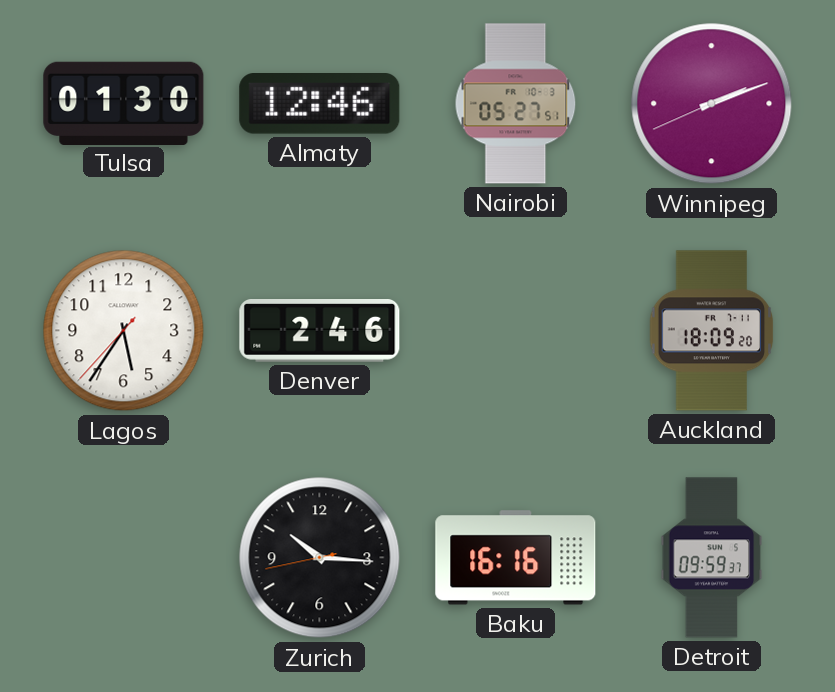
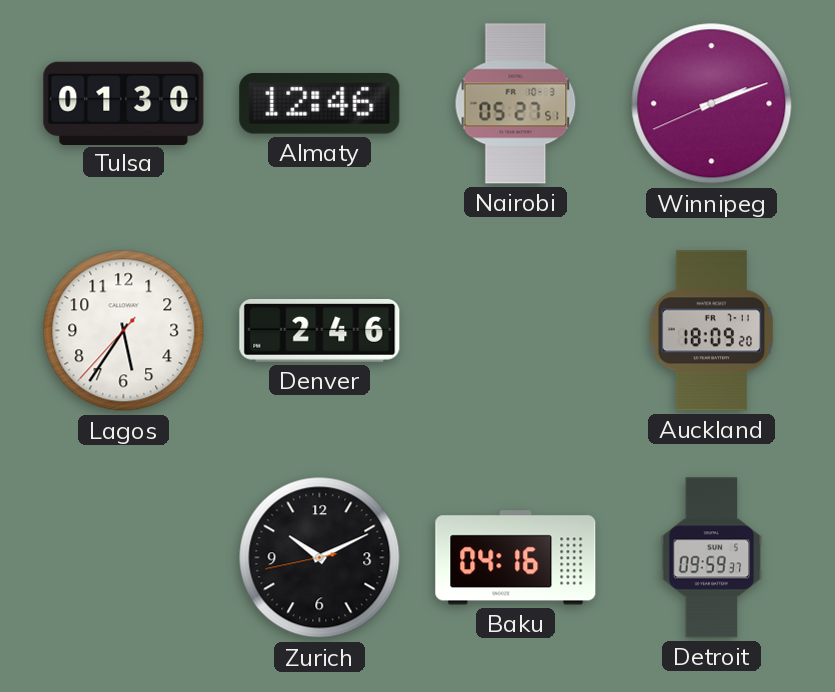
Zurich: 10:15 -> 10:10
Baku: 16:16 -> 04:16
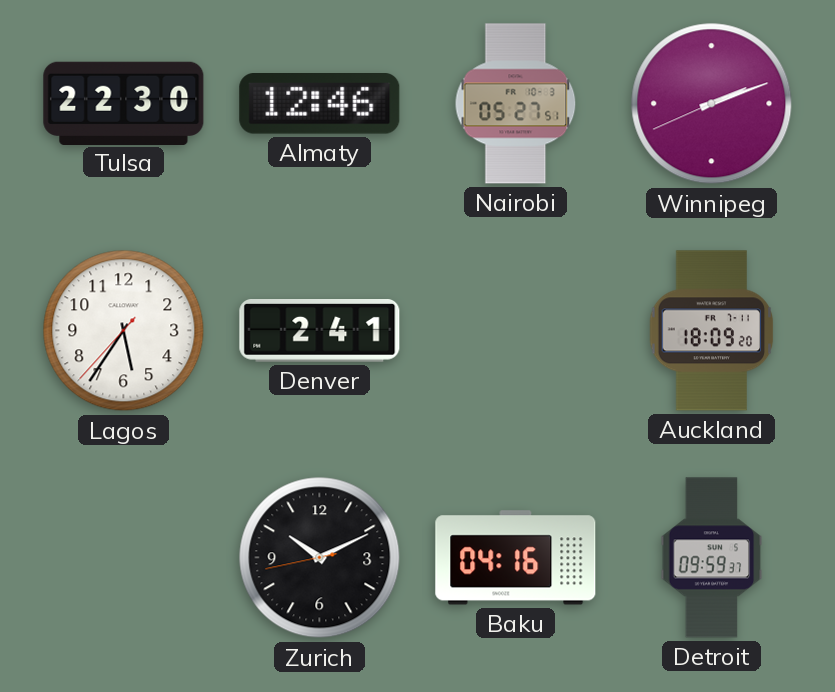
Tulsa: 01:30 -> 22:30
Denver: 2:46 -> 2:41
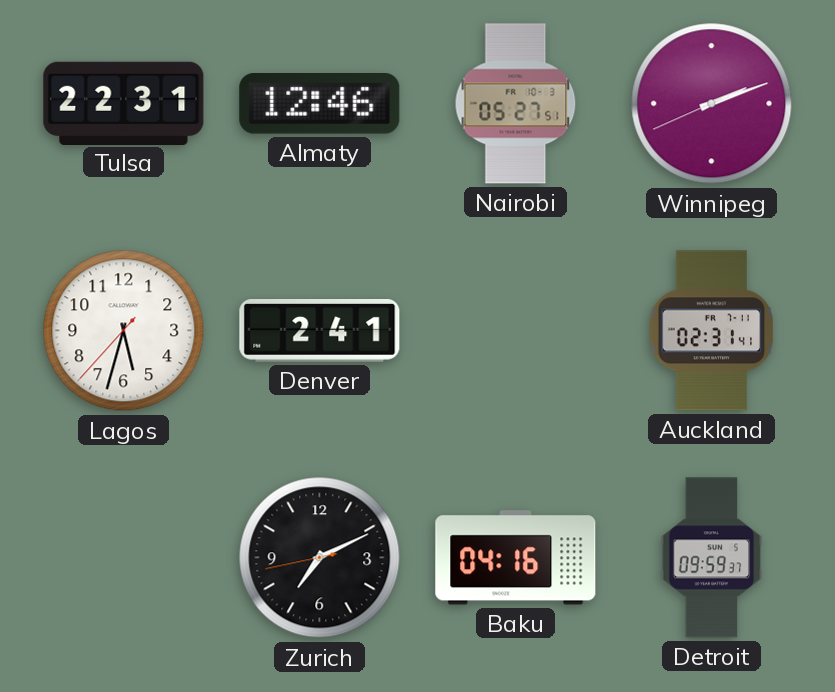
Tulsa: 22:30 -> 22:31
Lagos: 5:35 -> 5:32
Auckland: 18:09 -> 02:31
Zurich: 10:10 -> 7:10
